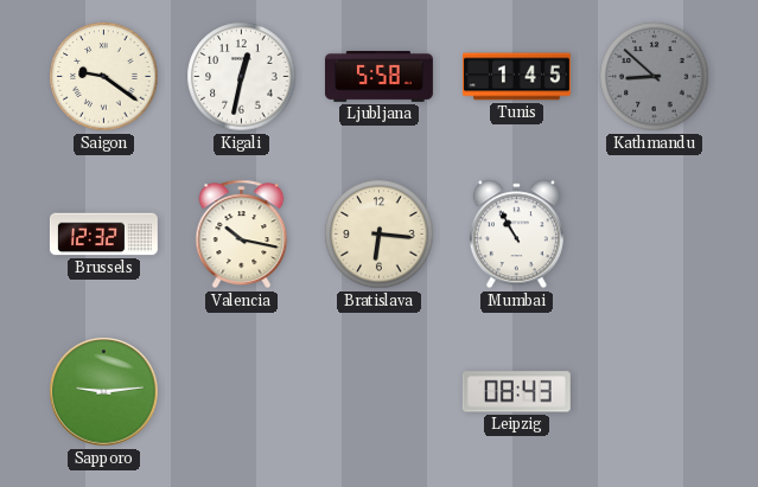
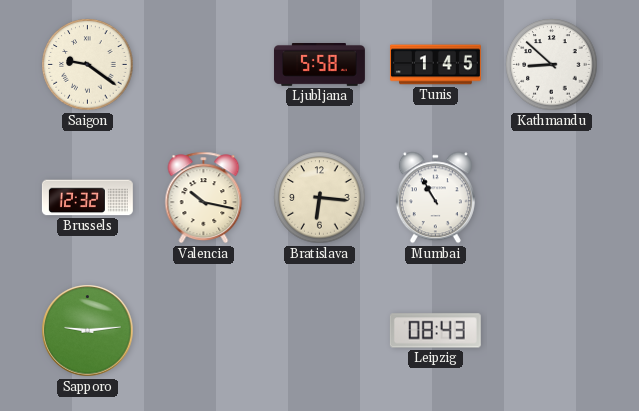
Kigali: 12:32 -> none
Kathmandu dial: grey -> white
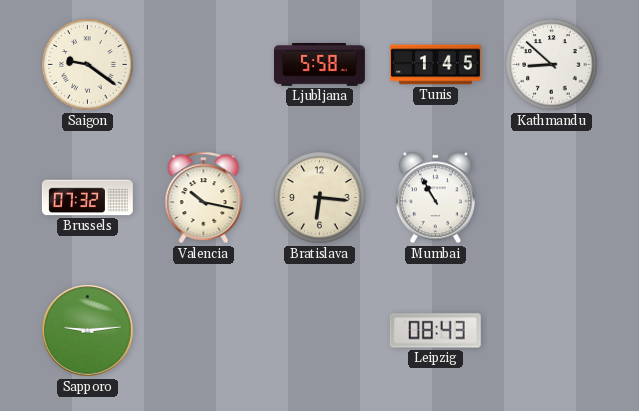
Brussels: 12:32 -> 07:32
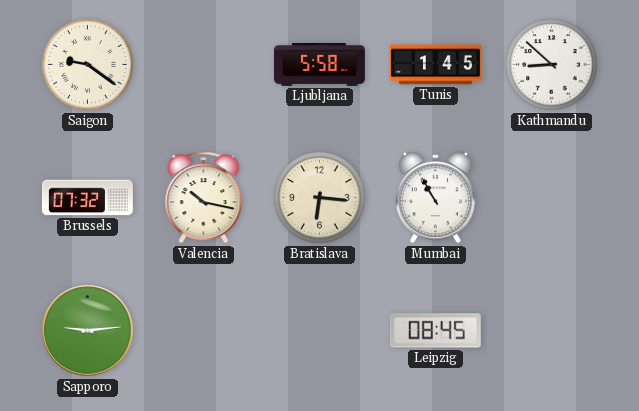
Leipzig: 08:43 -> 08:45
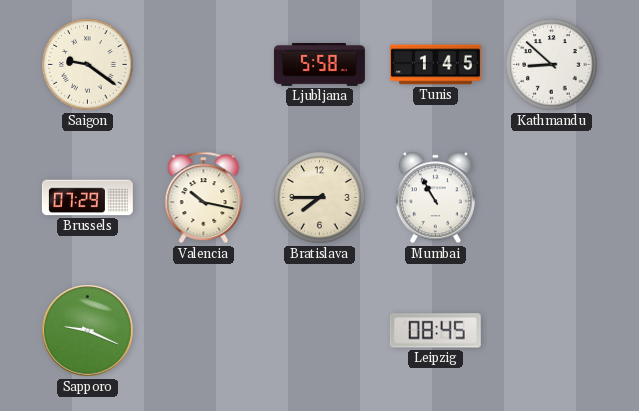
Brussels: 07:32 -> 07:29
Bratislava: 6:16 -> 7:45
Sapporo: 9:14 -> 9:19
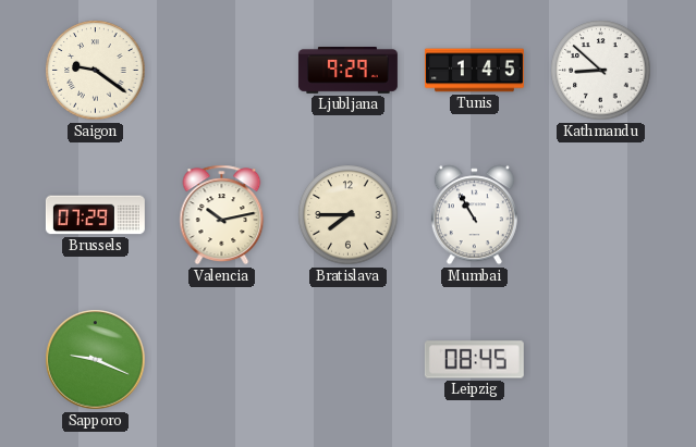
Ljubljana: 5:58 -> 9:29
Valencia: 10:17 -> 10:13
